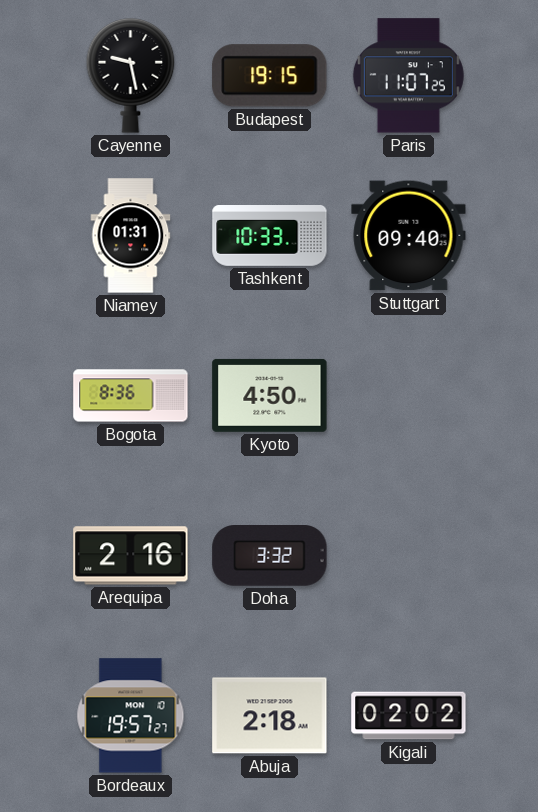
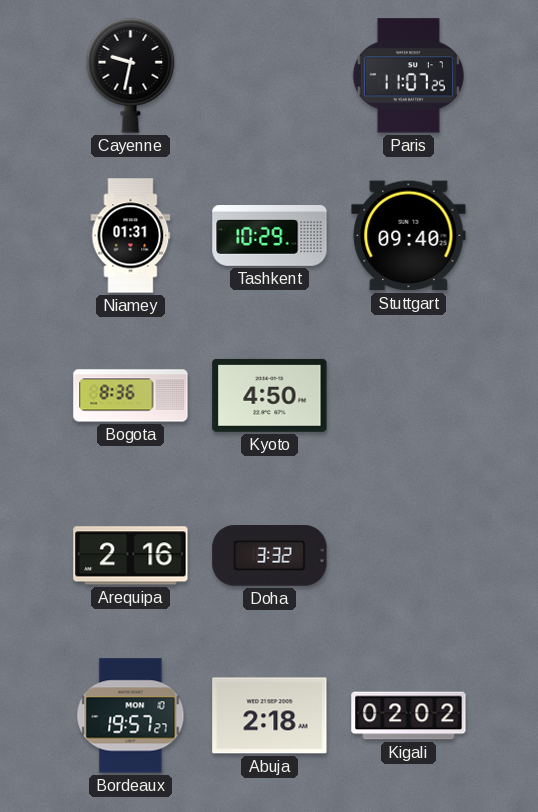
Cayenne: 9:28 -> 9:32
Budapest: 19:15 -> none
Tashkent: 10:33 -> 10:29
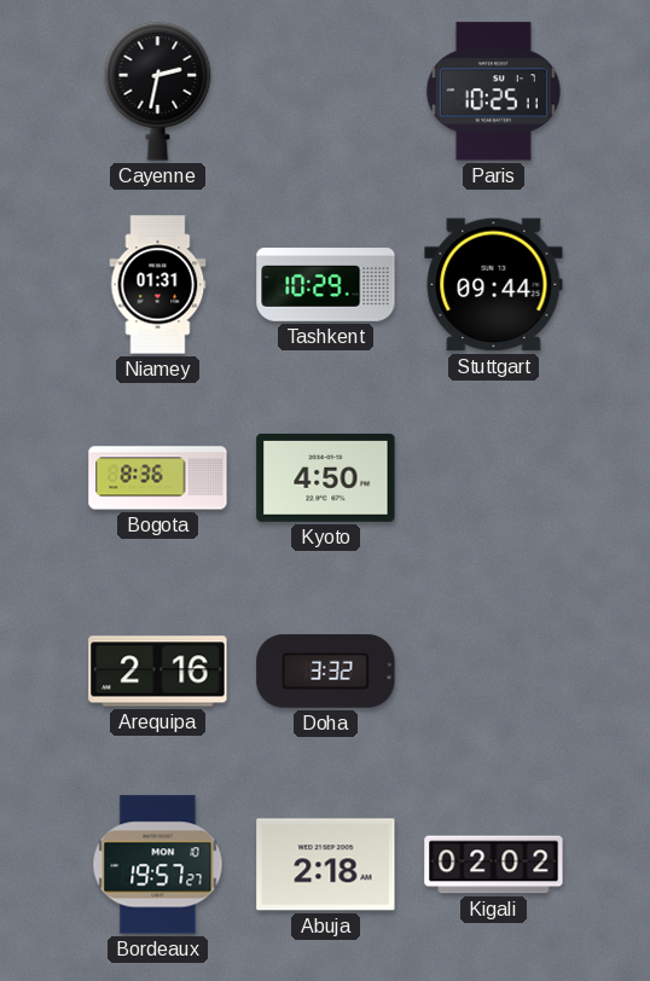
Cayenne: 9:32 -> 2:32
Paris: 11:07 -> 10:25
Stuttgart: 09:40 -> 09:44
